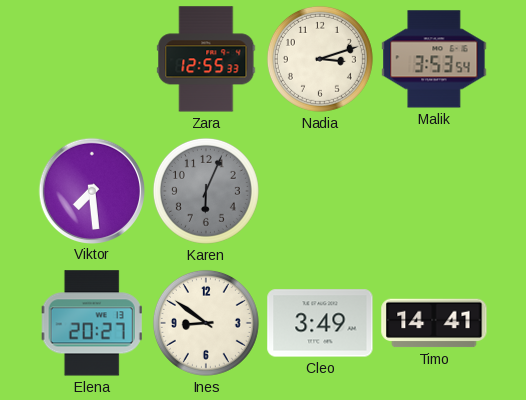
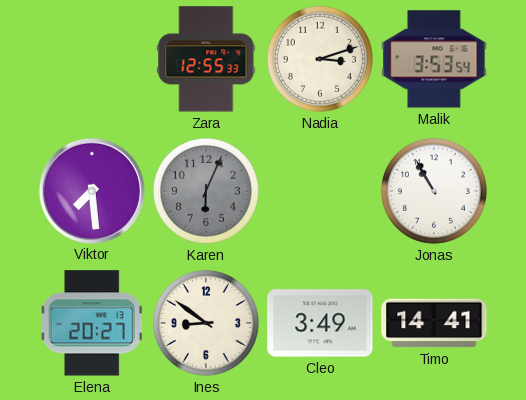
Jonas: none -> 10:55
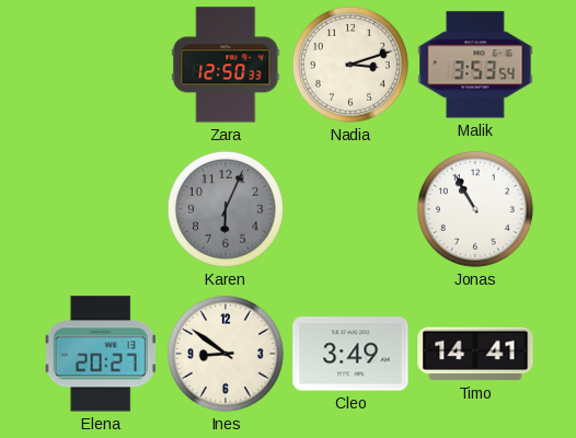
Zara: 12:55 -> 12:50
Viktor: 7:29 -> none
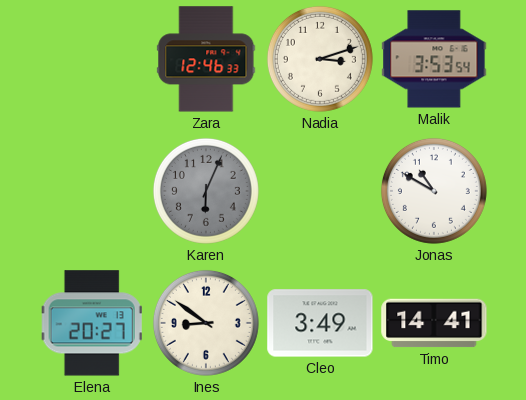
Zara: 12:50 -> 12:46
Jonas: 10:55 -> 10:50
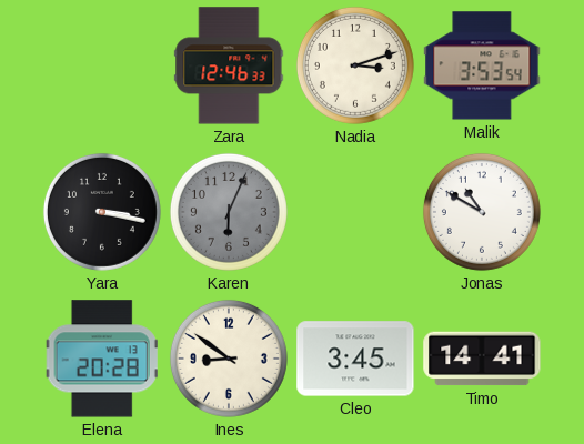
Yara: none -> 3:17
Elena: 20:27 -> 20:28
Cleo: 3:49 -> 3:45
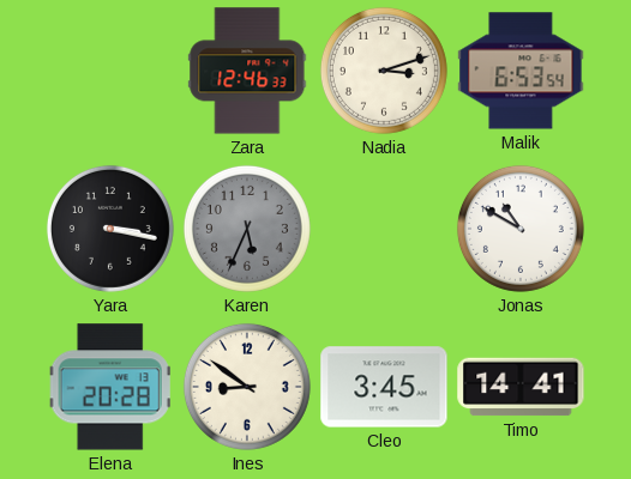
Malik: 3:53 -> 6:53
Karen: 6:04 -> 5:34
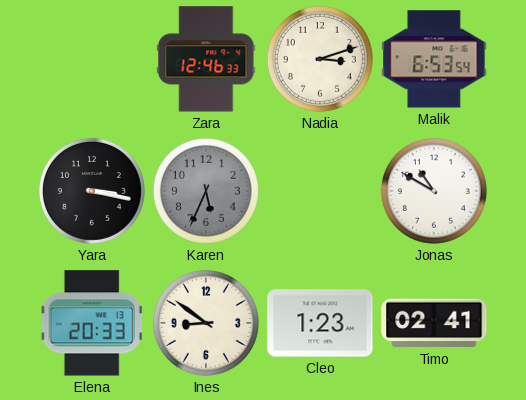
Elena: 20:28 -> 20:33
Cleo: 3:45 -> 1:23
Timo: 14:41 -> 02:41
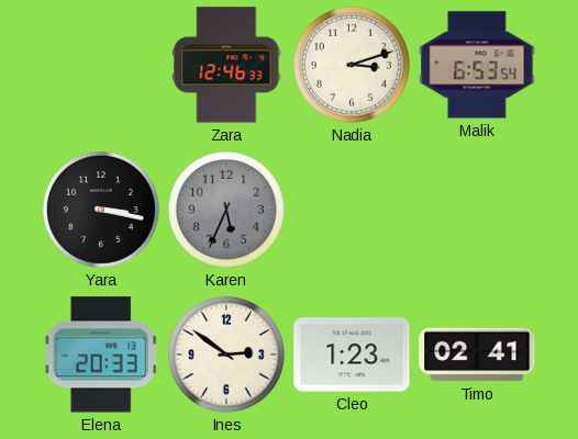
Jonas: 10:50 -> none
Ines: 8:51 -> 2:51
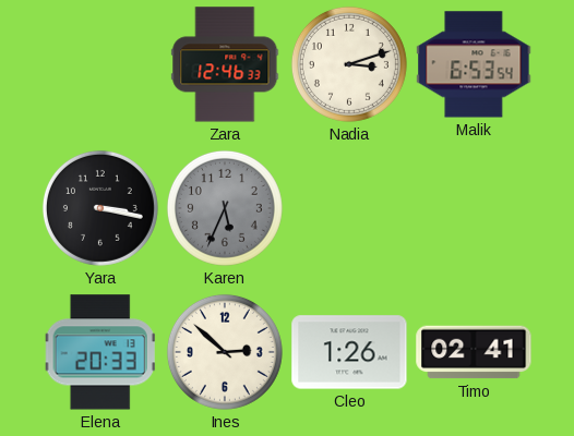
Ines: 2:51 -> 2:52
Cleo: 1:23 -> 1:26
